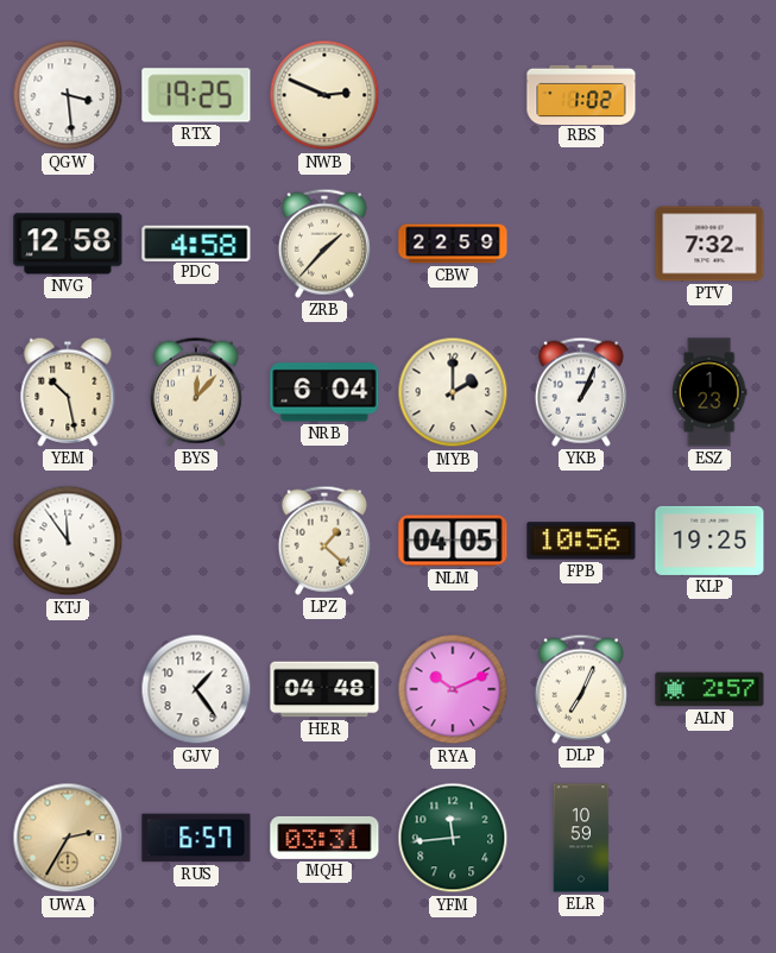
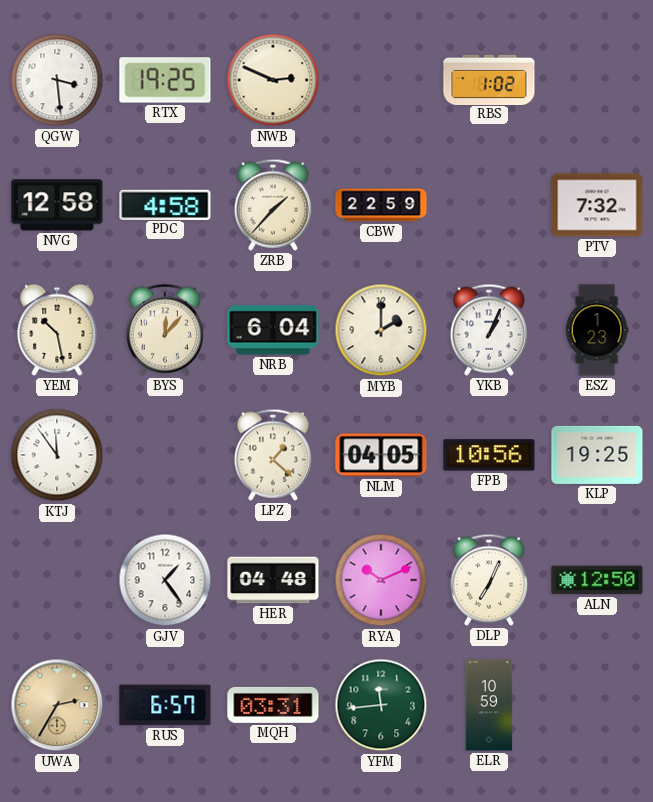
ALN: 2:57 -> 12:50
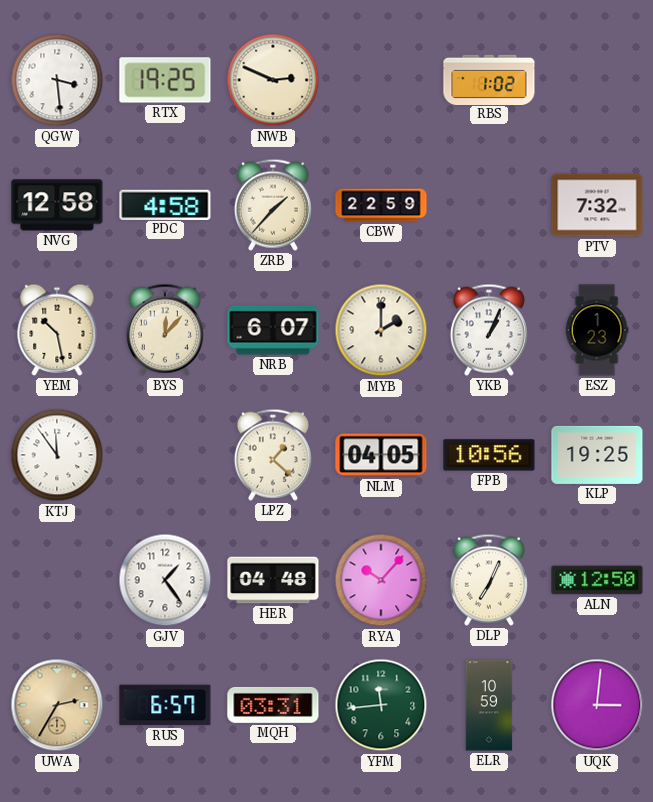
NRB: 6:04 -> 6:07
RYA: 10:11 -> 10:07
UQK: none -> 3:01
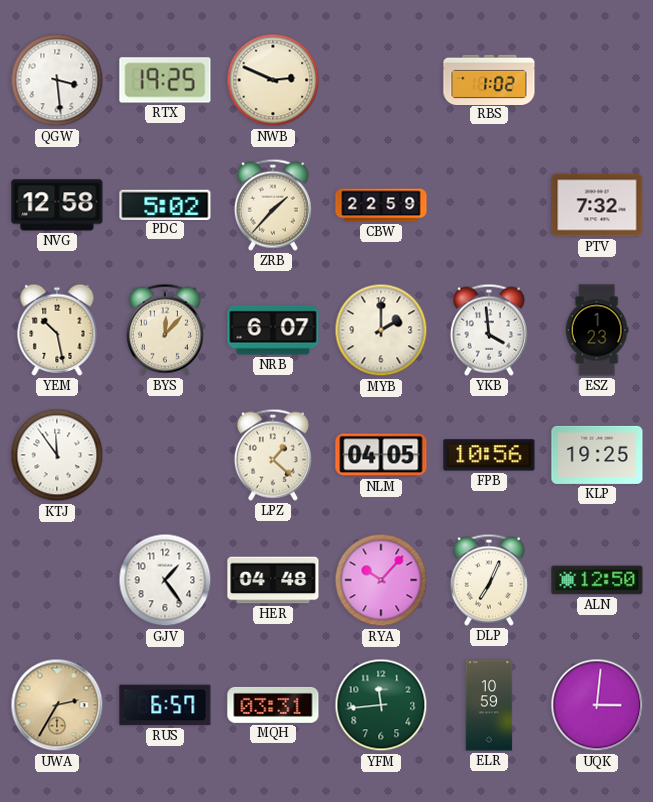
PDC: 4:58 -> 5:02
YKB: 1:04 -> 3:59
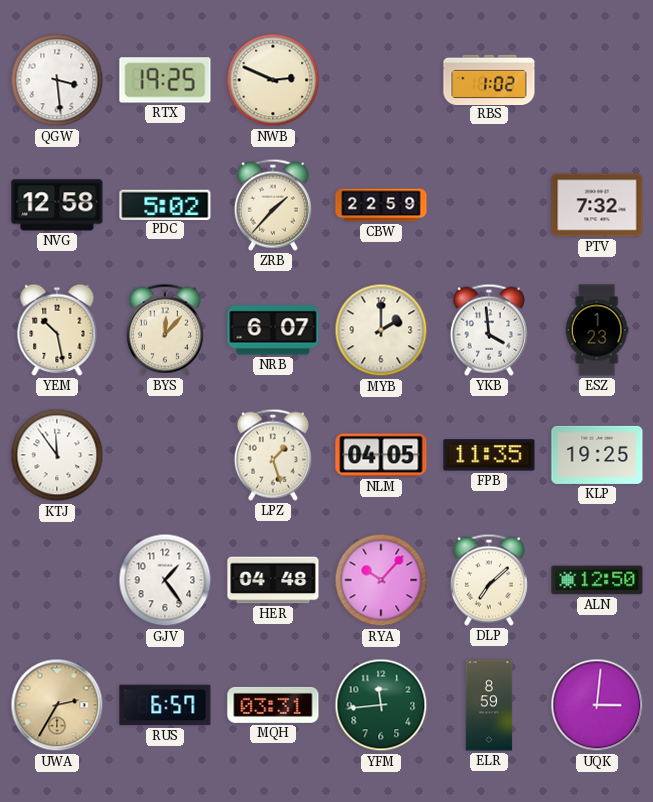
LPZ: 1:22 -> 1:27
FPB: 10:56 -> 11:35
DLP: 7:04 -> 7:08
ELR: 10:59 -> 8:59
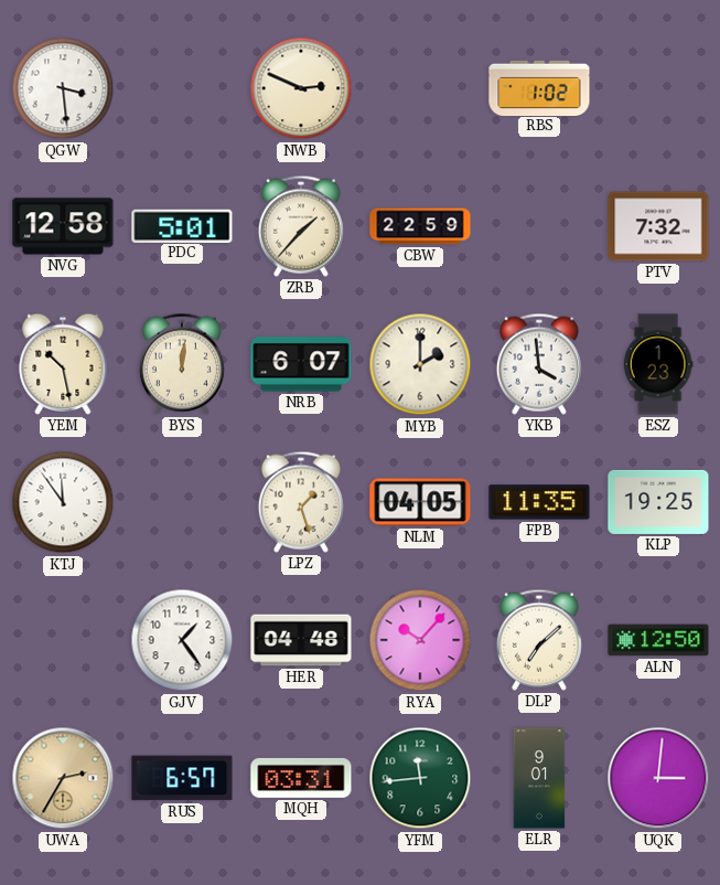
RTX: 19:25 -> none
PDC: 5:02 -> 5:01
BYS: 12:07 -> 12:01
ELR: 8:59 -> 9:01
